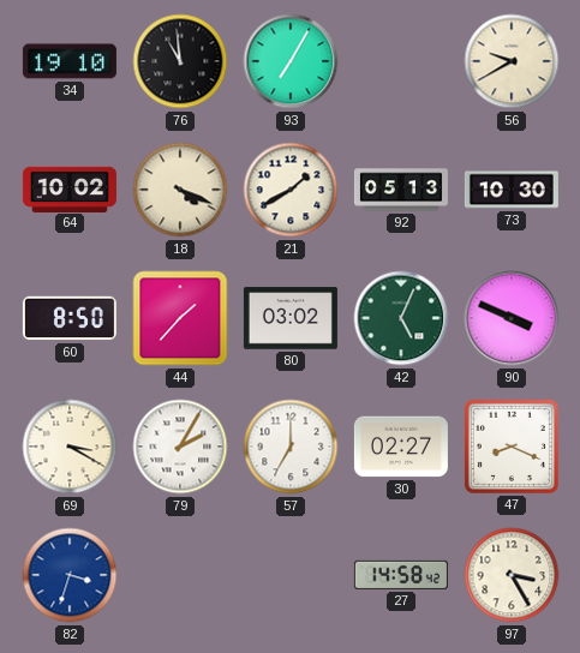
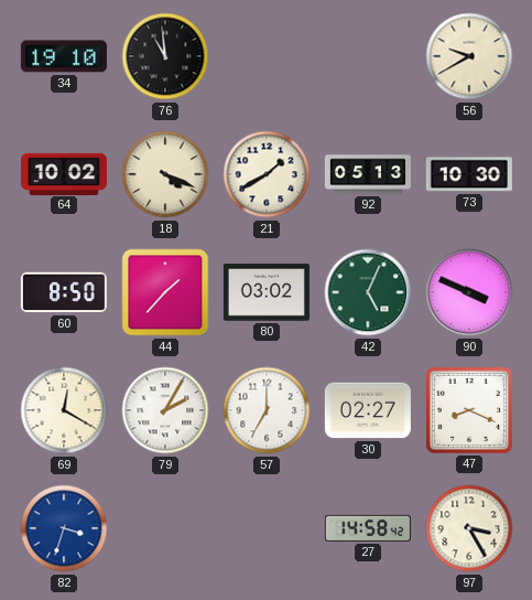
93: 7:05 -> none
69: 3:20 -> 12:20
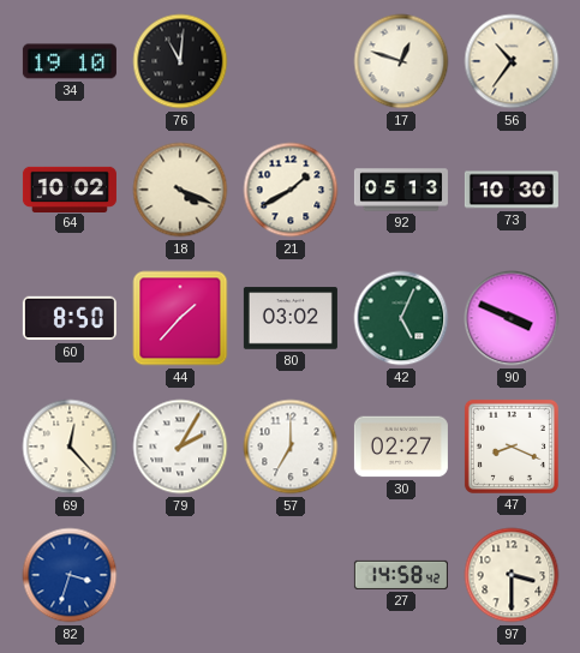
76: 10:59 -> 11:01
17: none -> 12:48
56: 9:40 -> 10:36
69: 12:20 -> 12:23
97: 3:25 -> 3:30
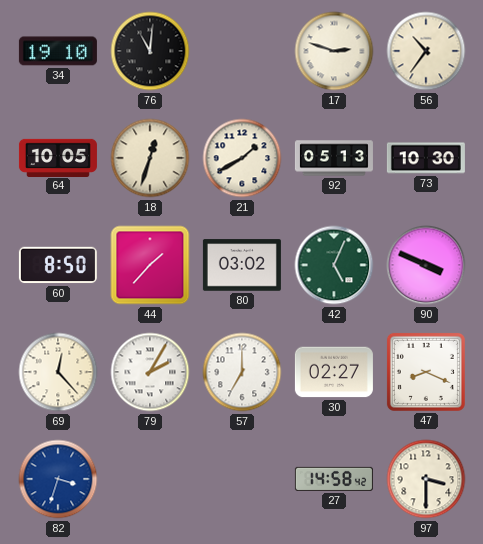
17: 12:48 -> 2:48
64: 10:02 -> 10:05
18: 4:19 -> 12:33
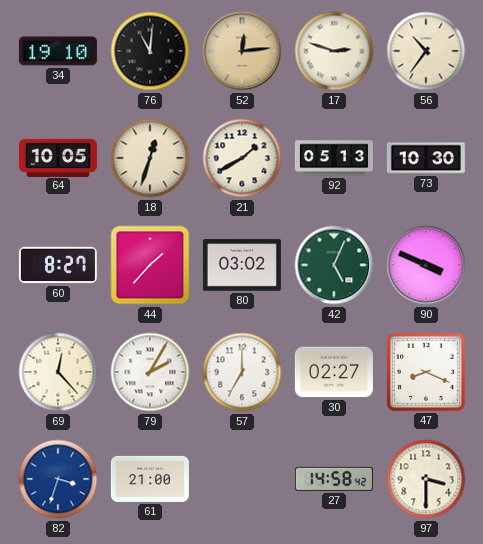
52: none -> 12:14
60: 8:50 -> 8:27
61: none -> 21:00
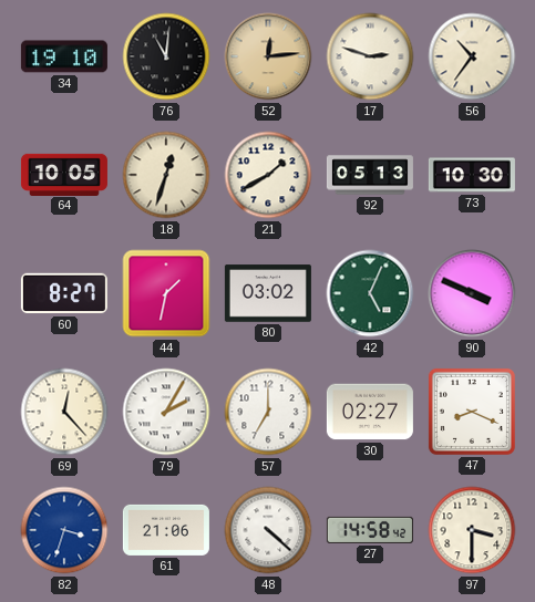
44: 1:37 -> 1:32
61: 21:00 -> 21:06
48: none -> 4:22
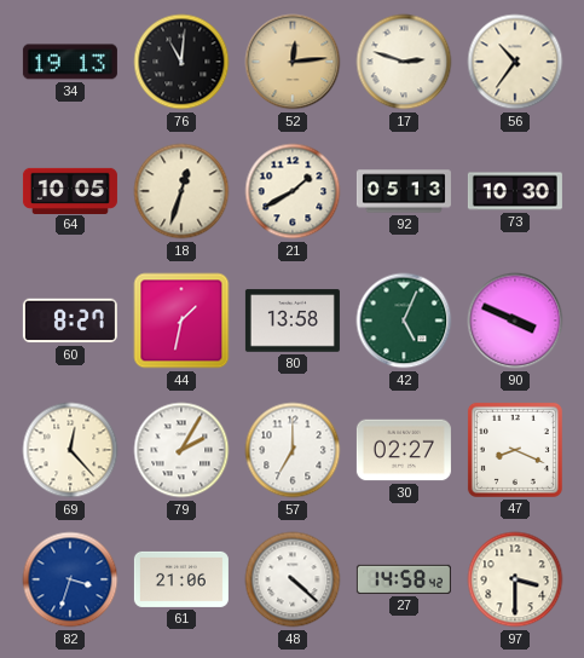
34: 19:10 -> 19:13
80: 03:02 -> 13:58
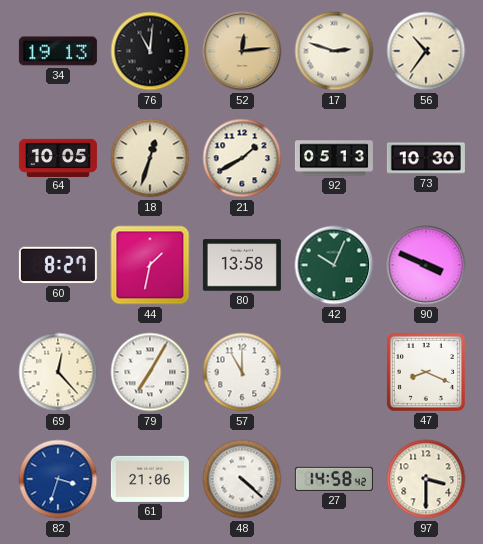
42: 5:04 -> 10:04
79: 2:05 -> 7:05
57: 7:00 -> 11:00
30: 02:27 -> none
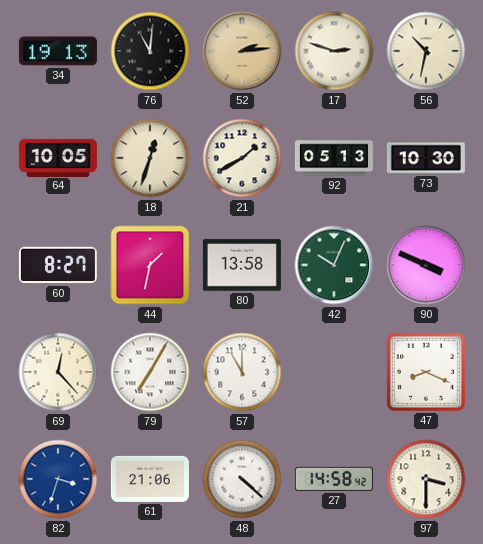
52: 12:14 -> 2:14
56: 10:36 -> 10:32
